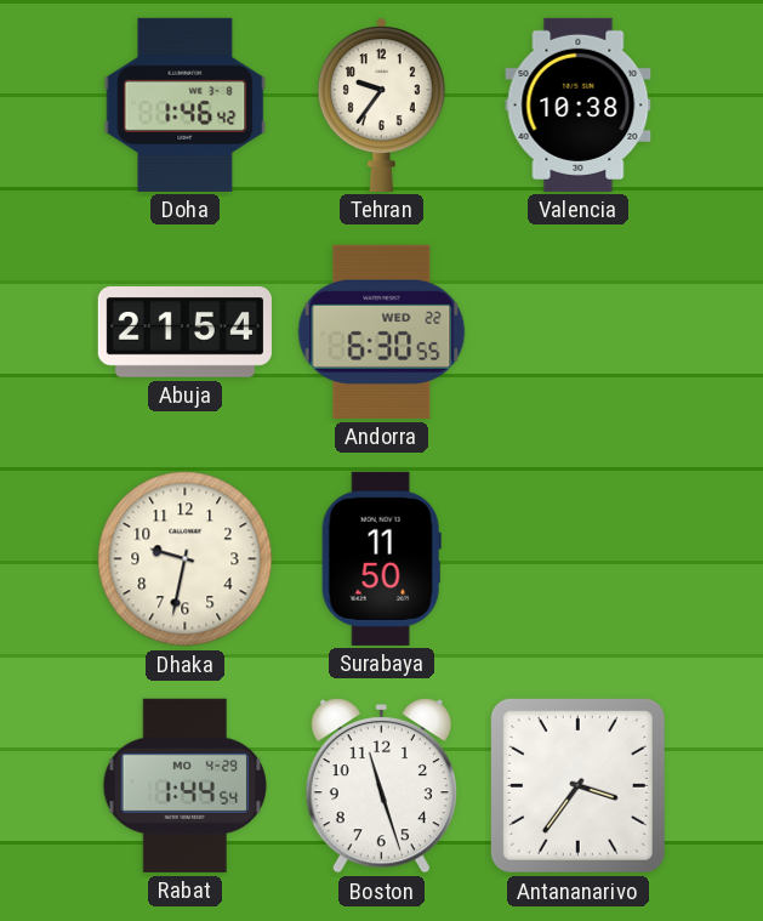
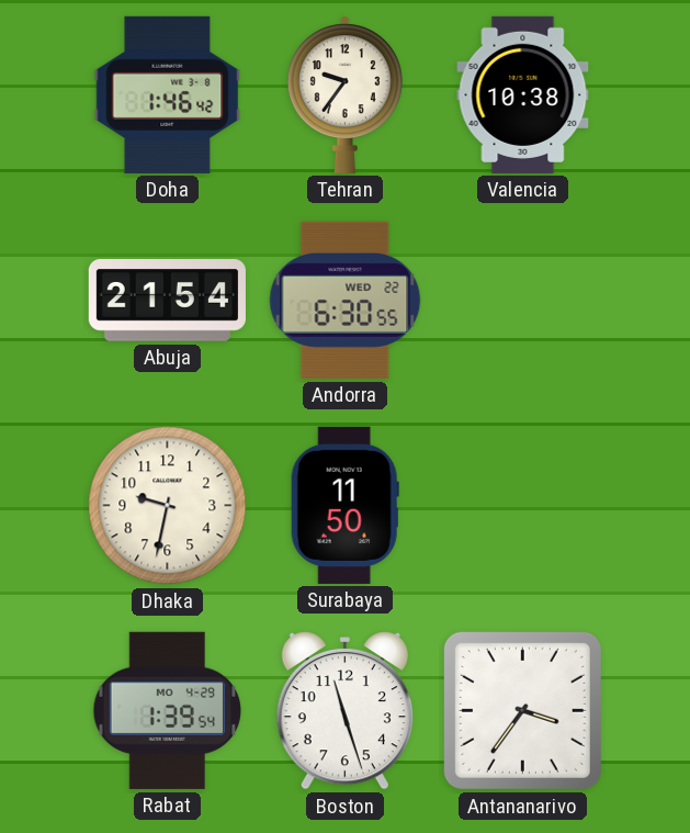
Rabat: 1:44 -> 1:39
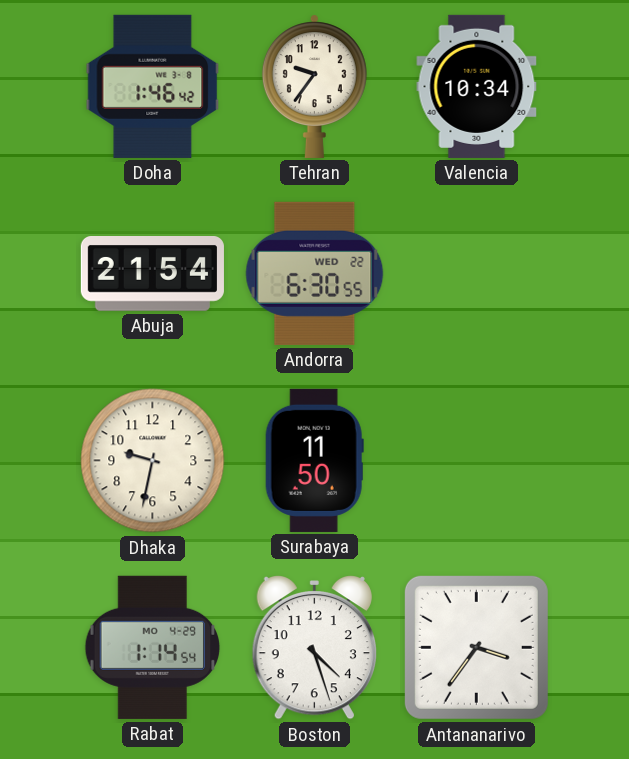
Valencia: 10:38 -> 10:34
Rabat: 1:39 -> 1:14
Boston: 11:27 -> 4:27
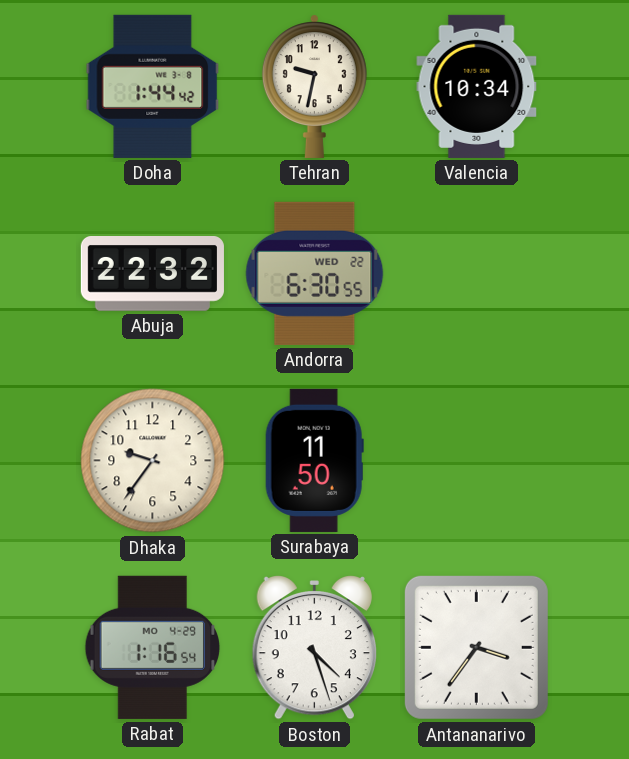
Doha: 1:46 -> 1:44
Tehran: 9:36 -> 9:32
Abuja: 21:54 -> 22:32
Dhaka: 9:32 -> 9:36
Rabat: 1:14 -> 1:16
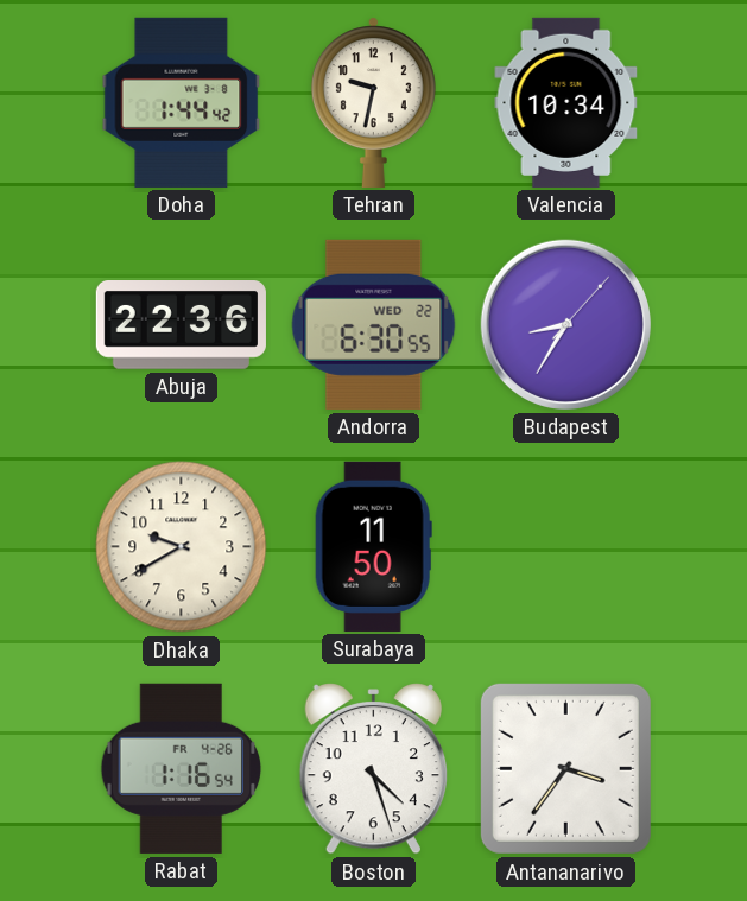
Abuja: 22:32 -> 22:36
Budapest: none -> 8:35
Dhaka: 9:36 -> 9:40
Rabat date: MO 4-29 -> FR 4-26
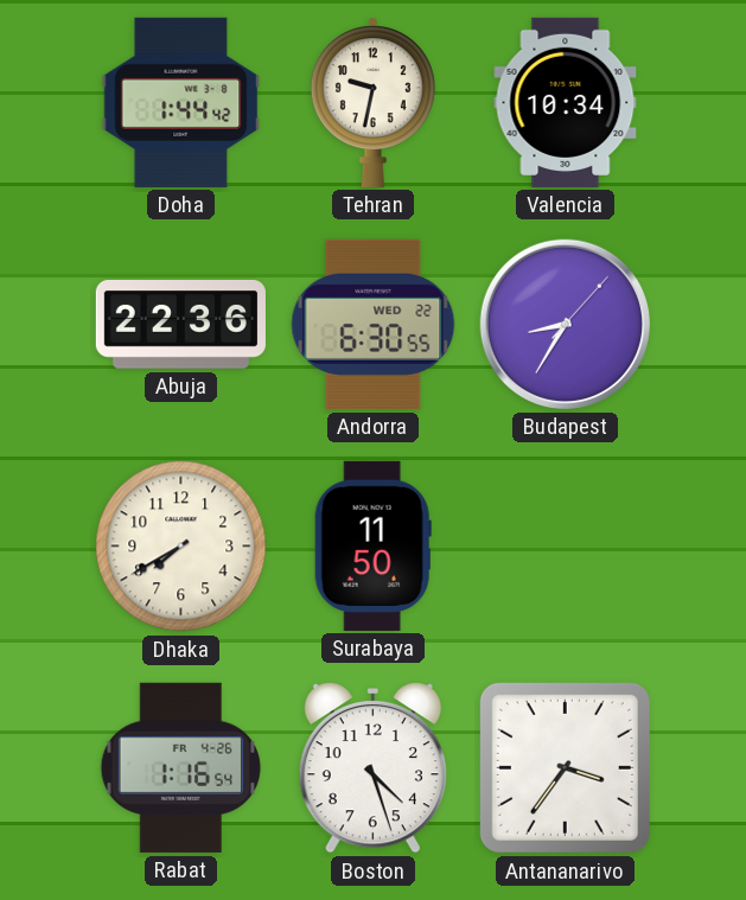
Dhaka: 9:40 -> 7:40
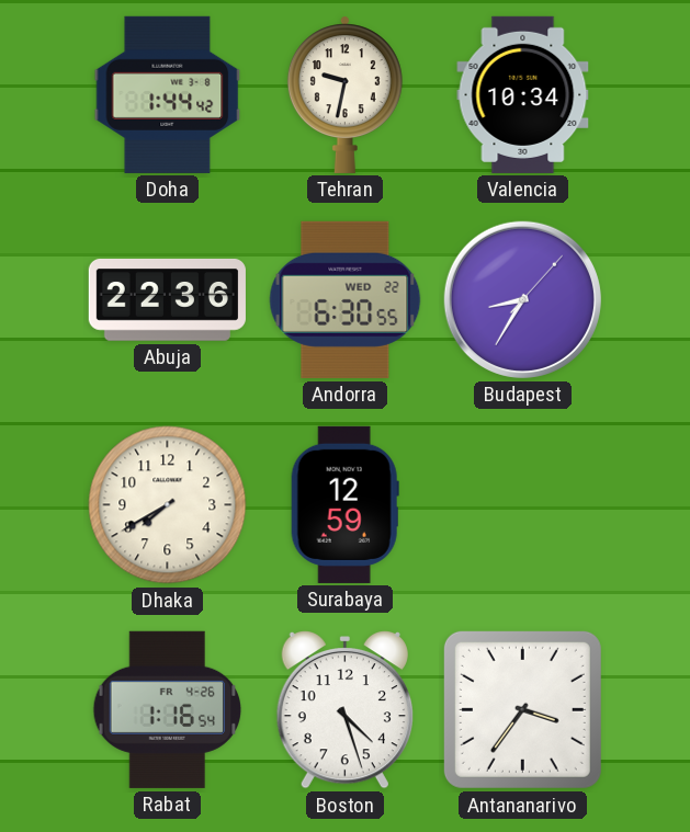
Surabaya: 11:50 -> 12:59
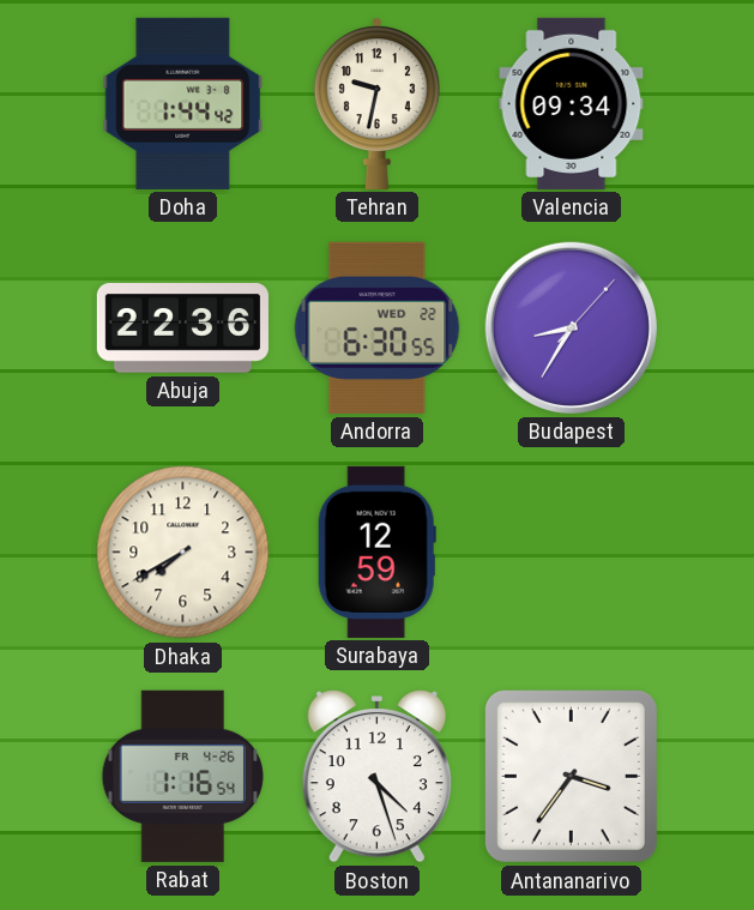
Valencia: 10:34 -> 09:34
